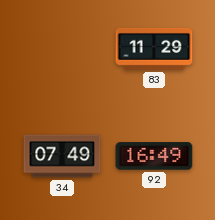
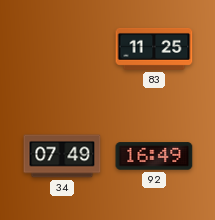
83: 11:29 -> 11:25
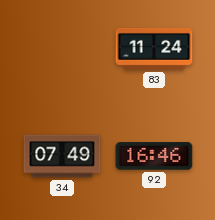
83: 11:25 -> 11:24
92: 16:49 -> 16:46
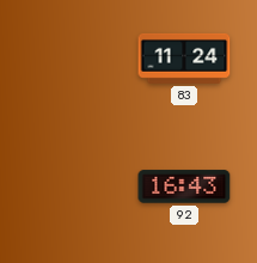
34: 07:49 -> none
92: 16:46 -> 16:43
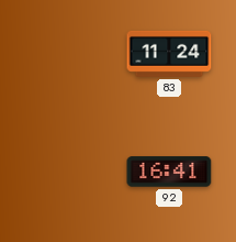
92: 16:43 -> 16:41
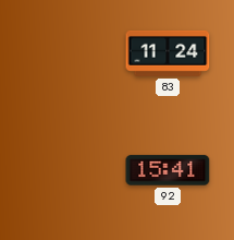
92: 16:41 -> 15:41
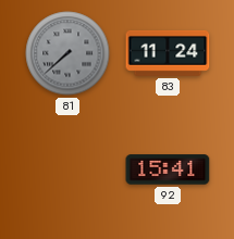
81: none -> 7:38
